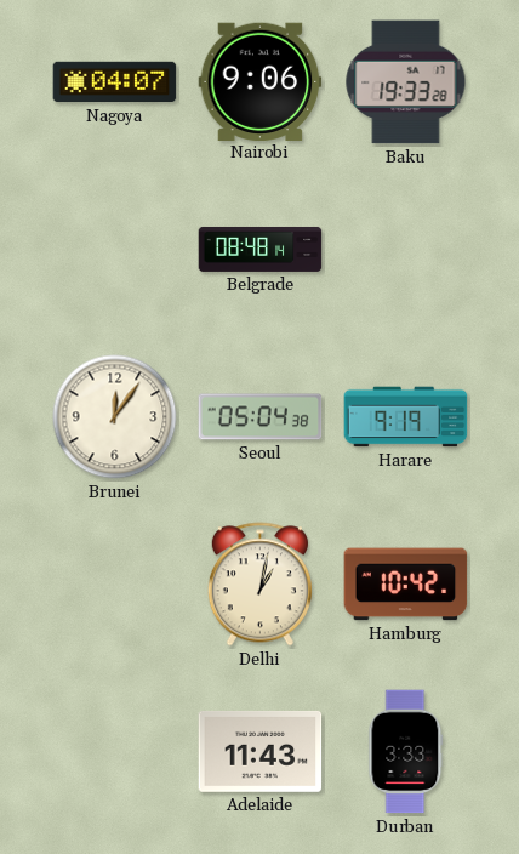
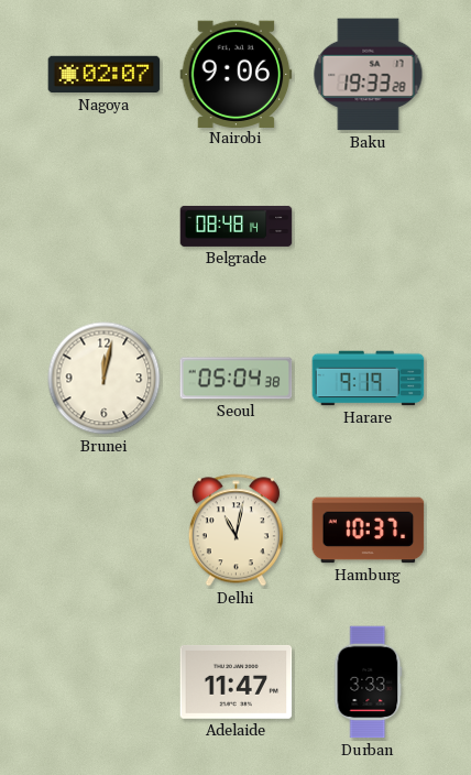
Nagoya: 04:07 -> 02:07
Brunei: 12:06 -> 12:02
Delhi: 1:02 -> 11:02
Hamburg: 10:42 -> 10:37
Adelaide: 11:43 -> 11:47
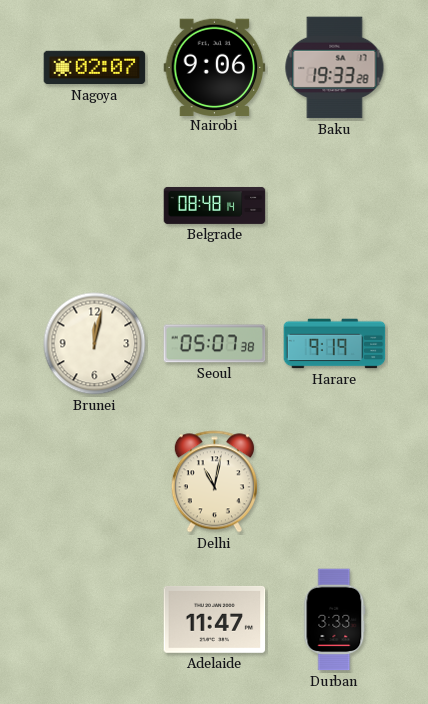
Seoul: 05:04 -> 05:07
Hamburg: 10:37 -> none
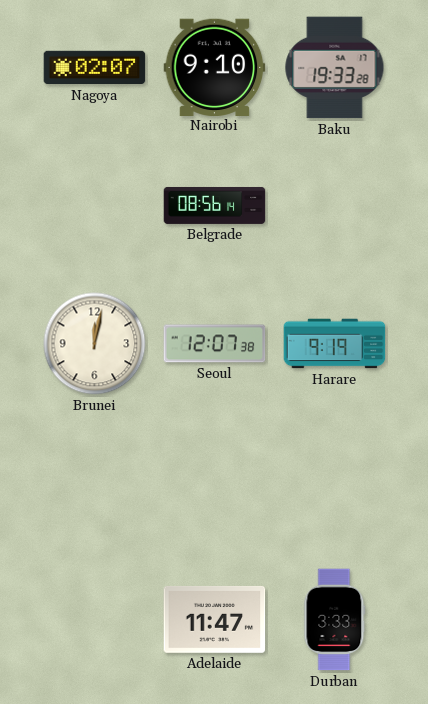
Nairobi: 9:06 -> 9:10
Belgrade: 08:48 -> 08:56
Seoul: 05:07 -> 12:07
Delhi: 11:02 -> none
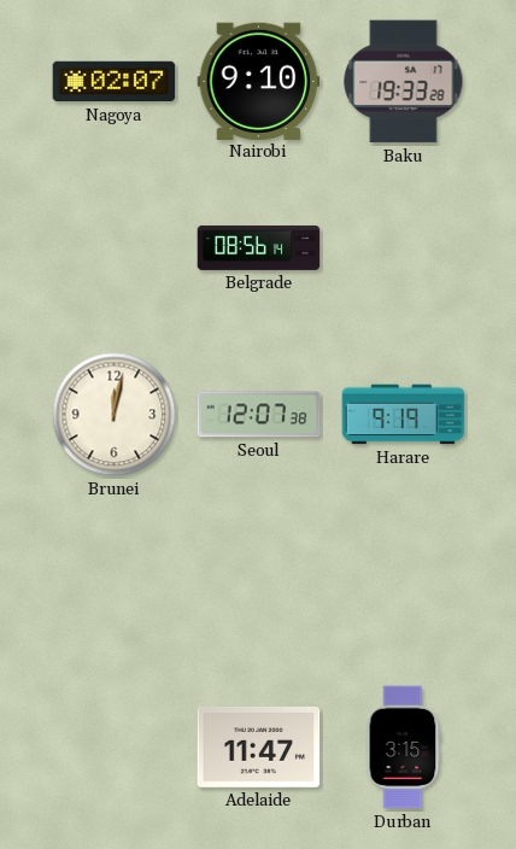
Durban: 3:33 -> 3:15
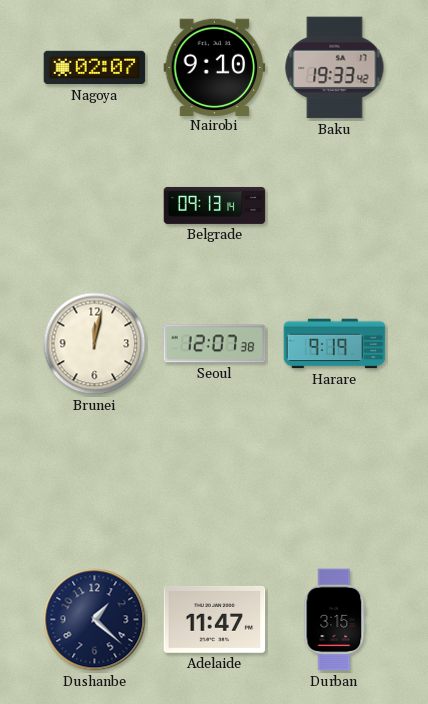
Baku: 19:33:28 -> 19:33:42
Belgrade: 08:56 -> 09:13
Dushanbe: none -> 1:22
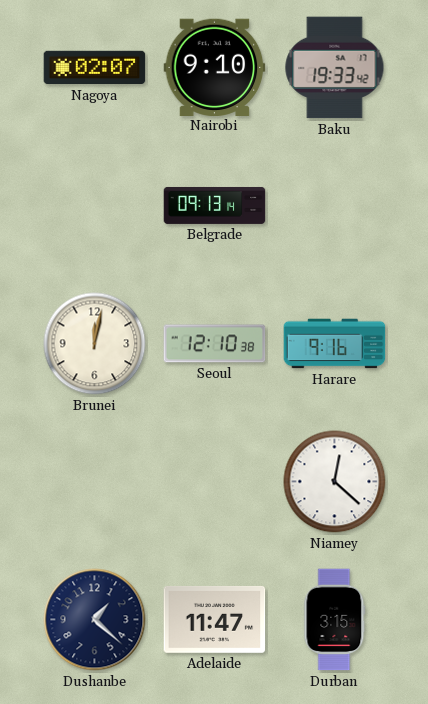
Seoul: 12:07 -> 12:10
Harare: 9:19 -> 9:16
Niamey: none -> 12:22
